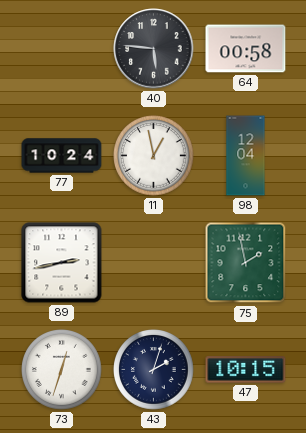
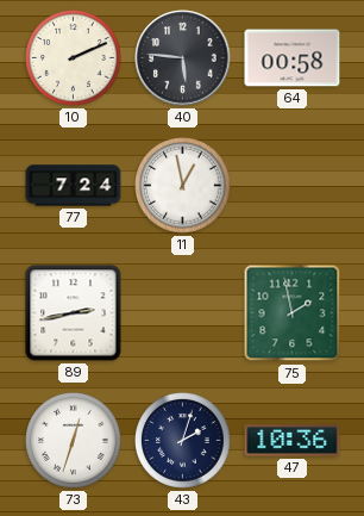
10: none -> 2:11
77: 10:24 -> 7:24
98: 12:04 -> none
47: 10:15 -> 10:36
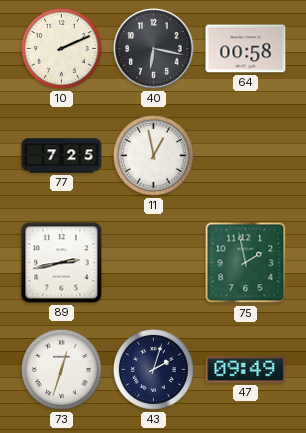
40: 5:46 -> 6:17
77: 7:24 -> 7:25
47: 10:36 -> 09:49
